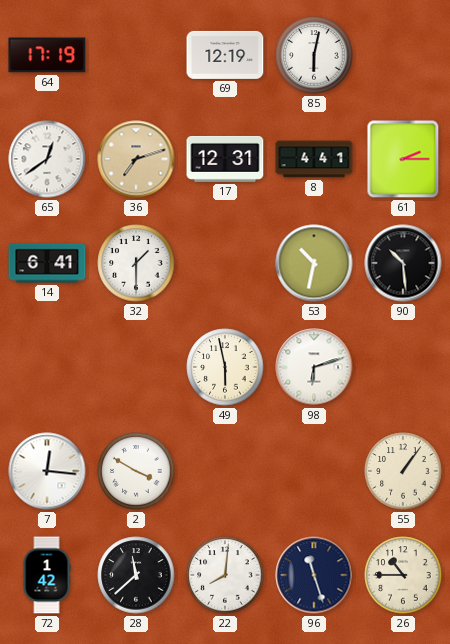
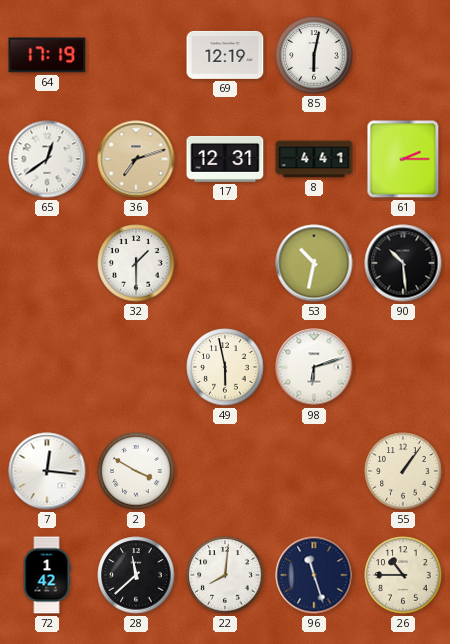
14: 6:41 -> none
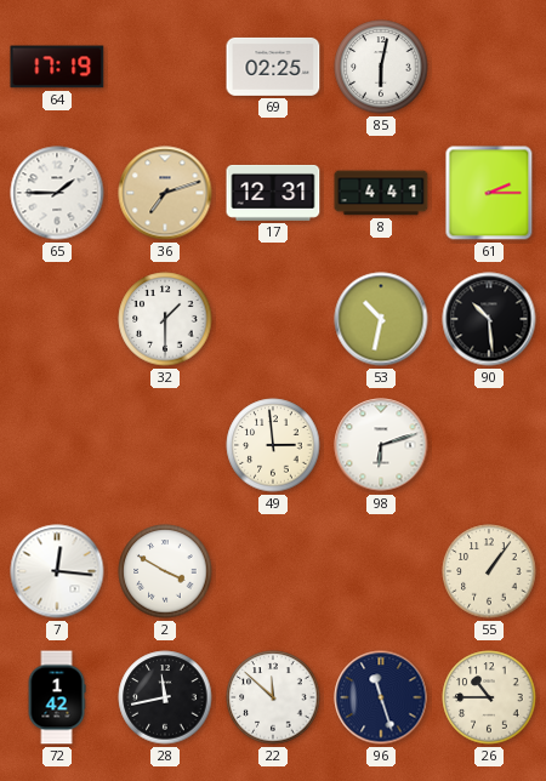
69: 12:19 -> 02:25
65: 12:39 -> 1:45
49: 5:58 -> 2:59
28: 11:38 -> 11:43
22: 8:01 -> 11:52
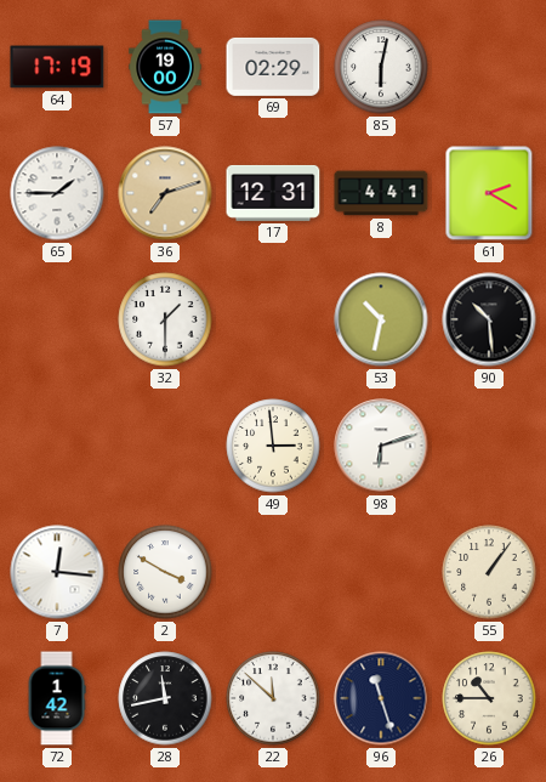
57: none -> 19:00
69: 02:25 -> 02:29
61: 2:15 -> 2:20
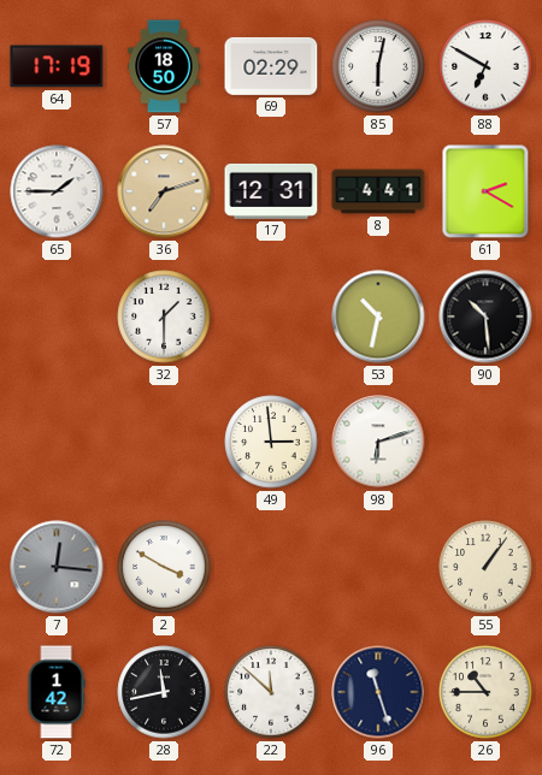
57: 19:00 -> 18:50
88: none -> 6:50
7 dial: white -> grey
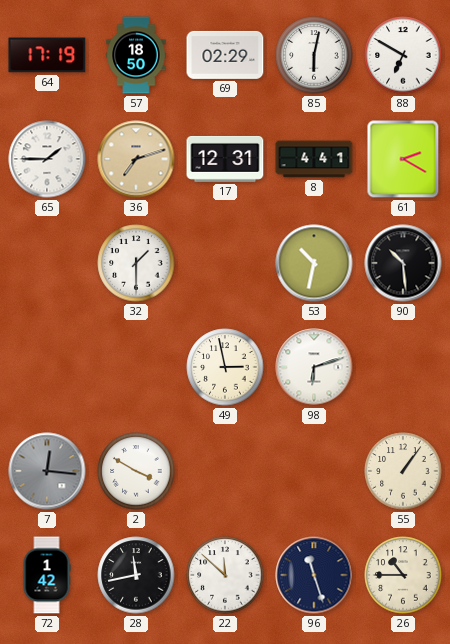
49: 2:59 -> 2:58
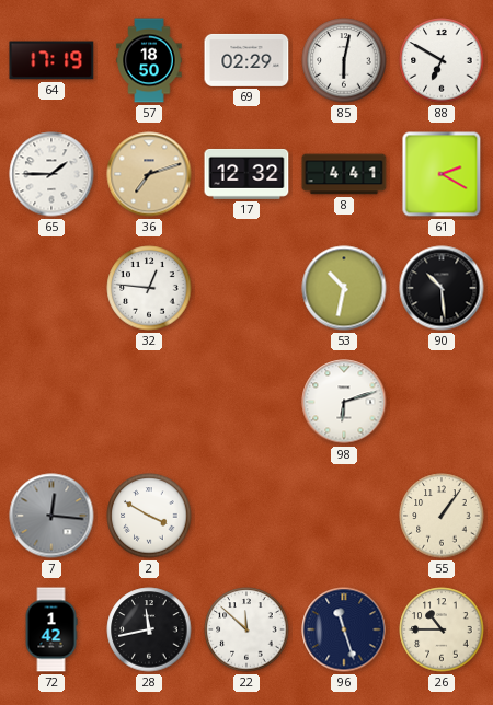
17: 12:31 -> 12:32
32: 1:30 -> 12:46
49: 2:58 -> none
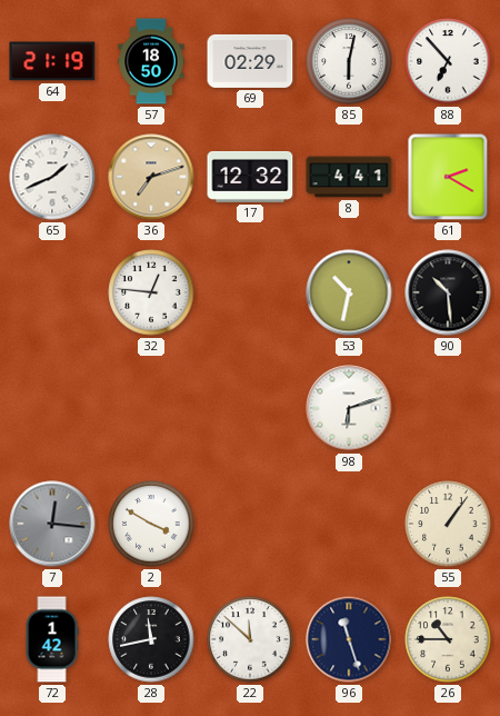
64: 17:19 -> 21:19
88: 6:50 -> 6:53
65: 1:45 -> 1:41
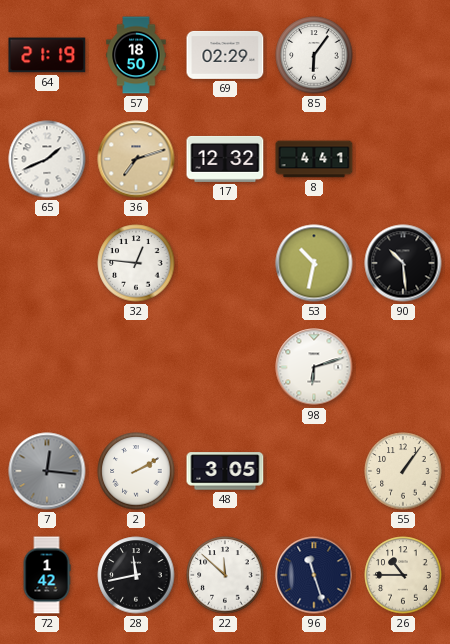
85: 6:02 -> 6:06
88: 6:53 -> none
61: 2:20 -> none
2: 3:50 -> 2:10
48: none -> 3:05
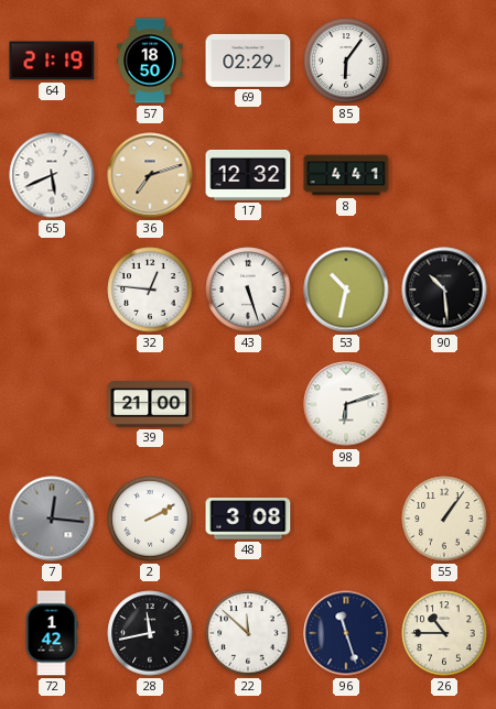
65: 1:41 -> 5:41
43: none -> 5:27
39: none -> 21:00
48: 3:05 -> 3:08
